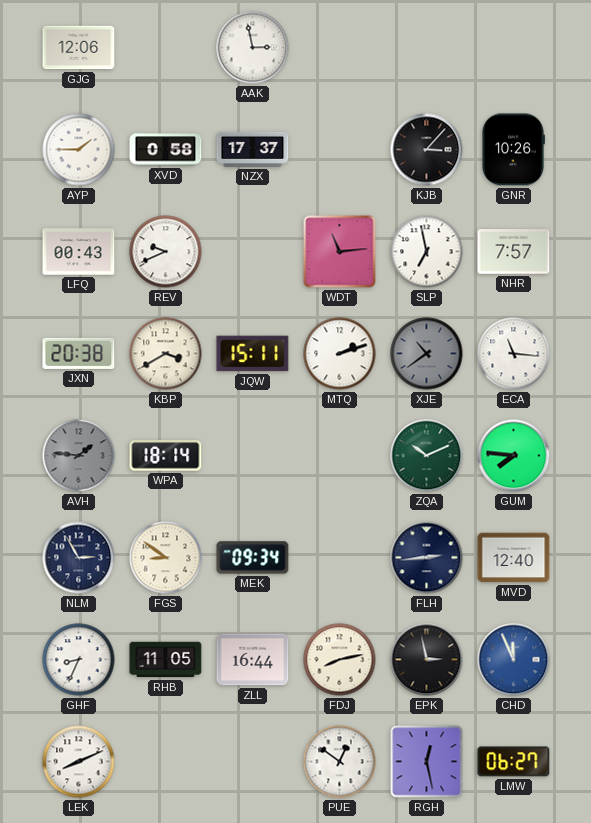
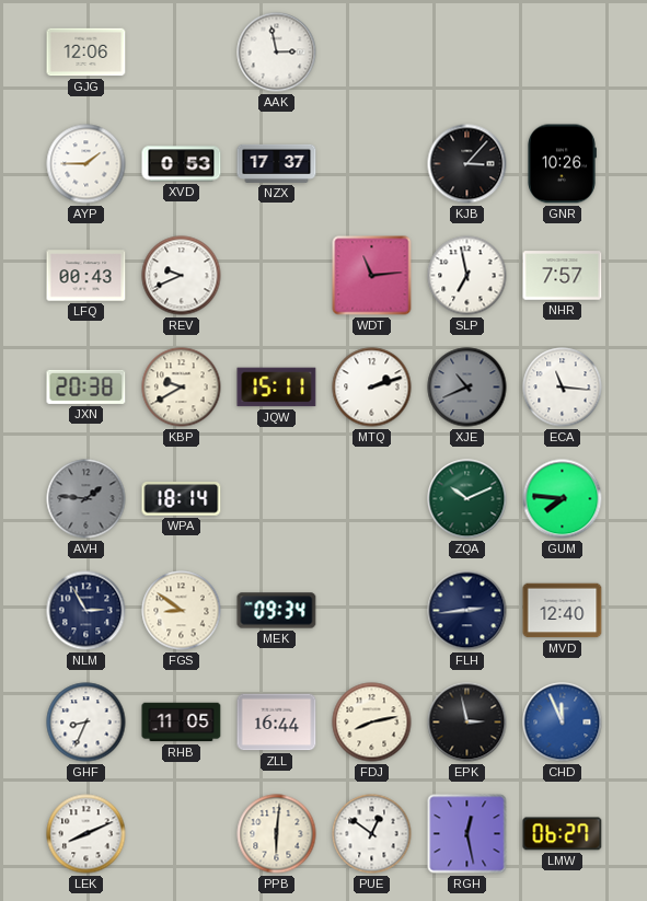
XVD: 0:58 -> 0:53
KBP: 3:40 -> 9:40
XJE: 10:39 -> 10:41
PPB: none -> 6:01
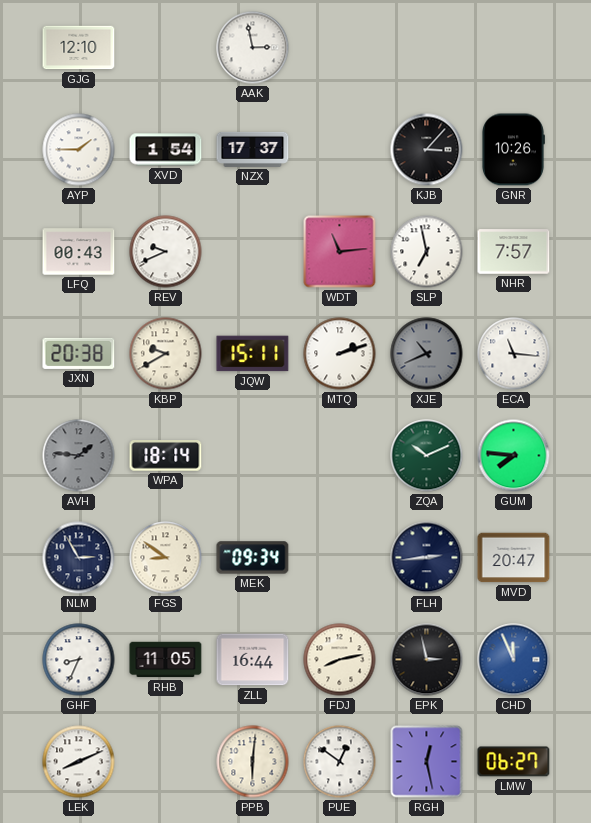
GJG: 12:06 -> 12:10
XVD: 0:53 -> 1:54
MVD: 12:40 -> 20:47
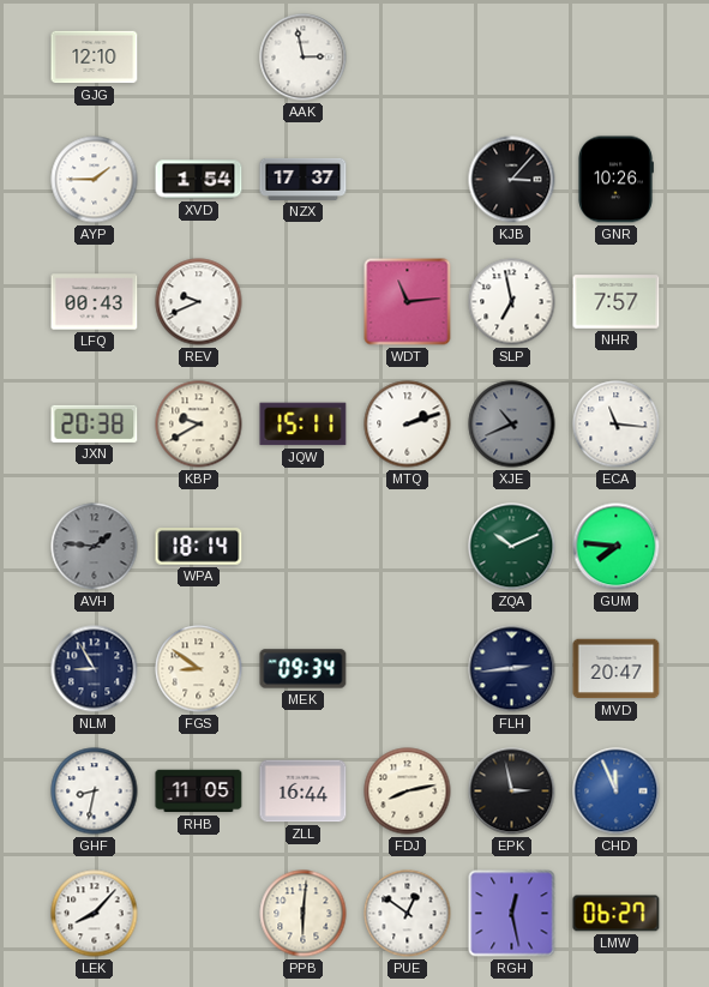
NLM: 2:55 -> 8:55
GHF: 8:34 -> 8:32
LEK: 8:11 -> 8:07
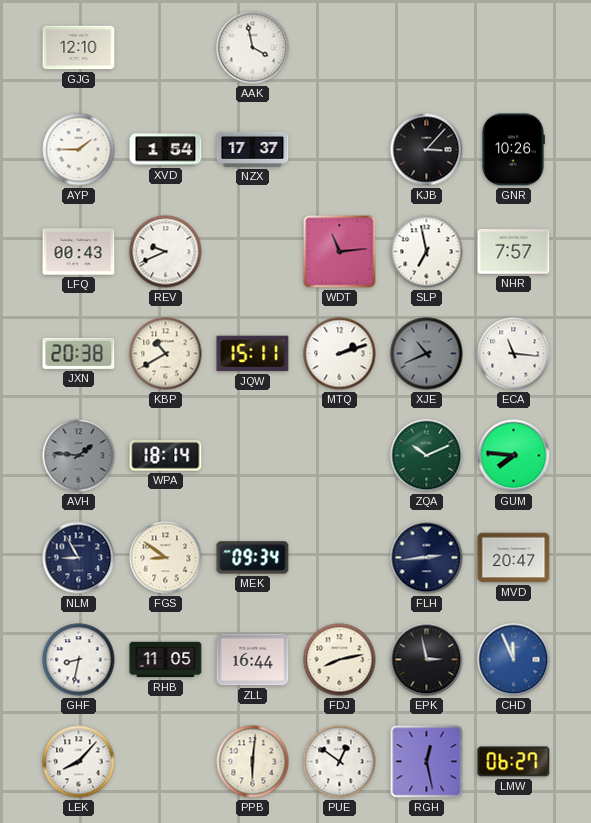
AAK: 2:58 -> 3:58
KBP: 9:40 -> 10:40
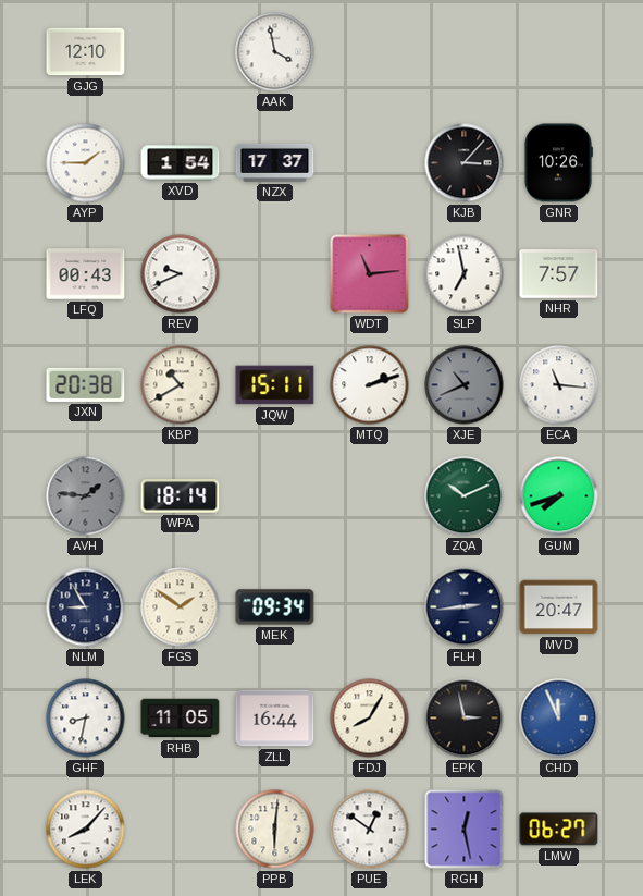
GUM: 7:46 -> 7:42
FGS: 8:51 -> 1:51
FDJ: 8:13 -> 8:05
